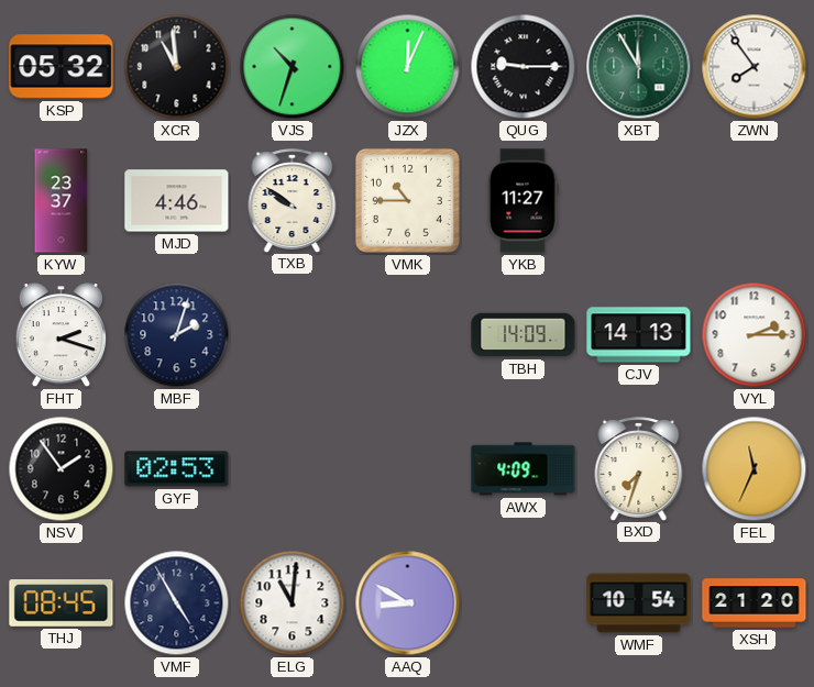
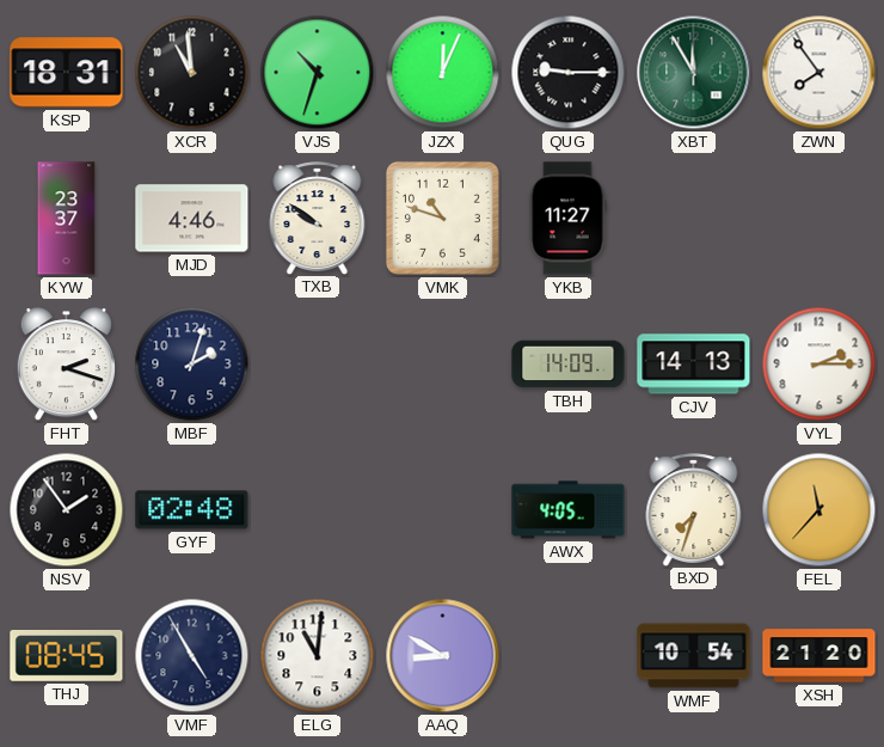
KSP: 05:32 -> 18:31
VMK: 10:45 -> 10:48
GYF: 02:53 -> 02:48
AWX: 4:09 -> 4:05
FEL: 11:34 -> 11:37
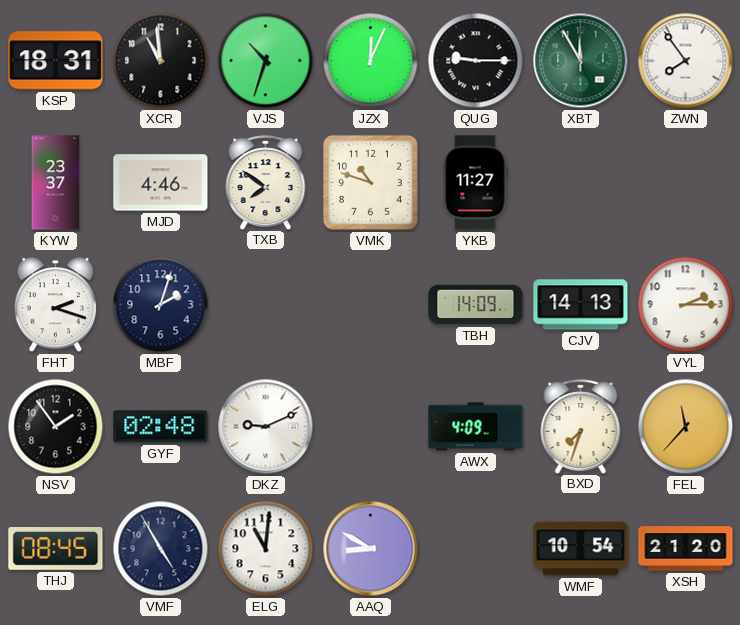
TXB: 9:51 -> 7:51
DKZ: none -> 9:11
AWX: 4:05 -> 4:09
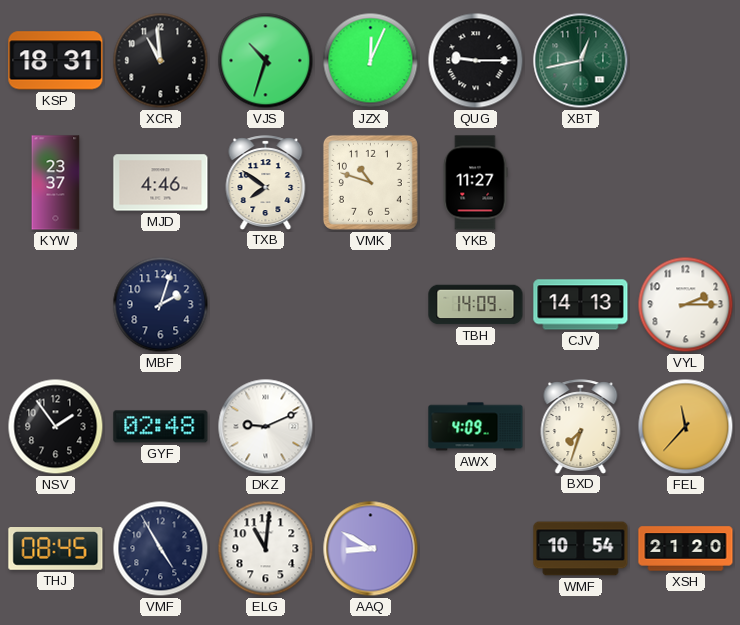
XBT: 11:55 -> 12:43
ZWN: 7:54 -> none
FHT: 2:18 -> none
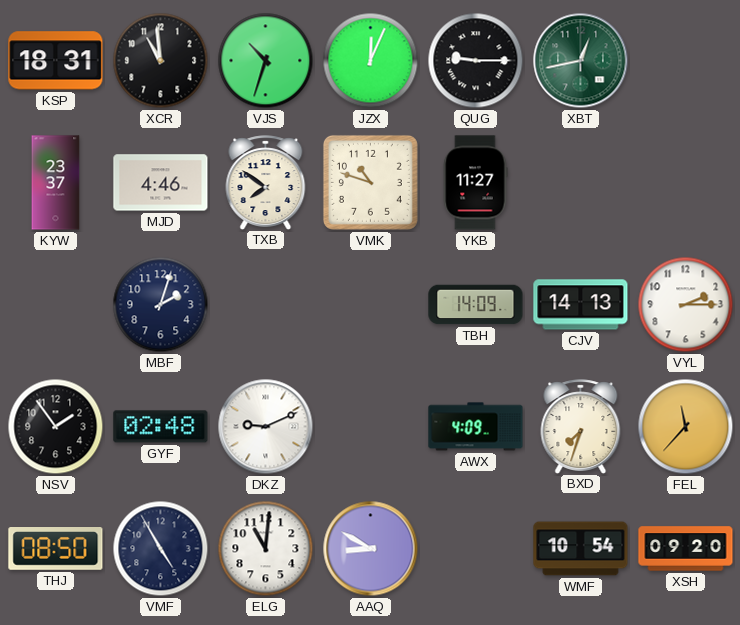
THJ: 08:45 -> 08:50
XSH: 21:20 -> 09:20
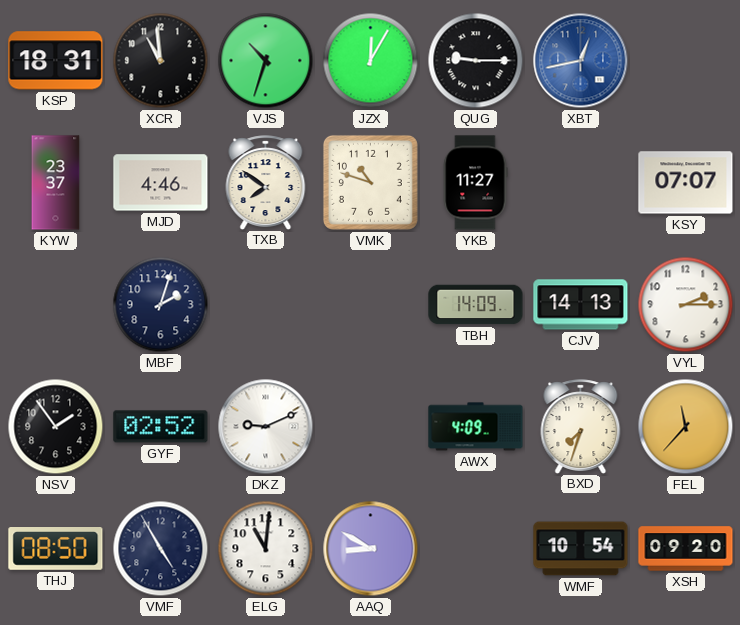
JZX: 12:04 -> 12:05
XBT dial: green -> blue
KSY: none -> 07:07
GYF: 02:48 -> 02:52
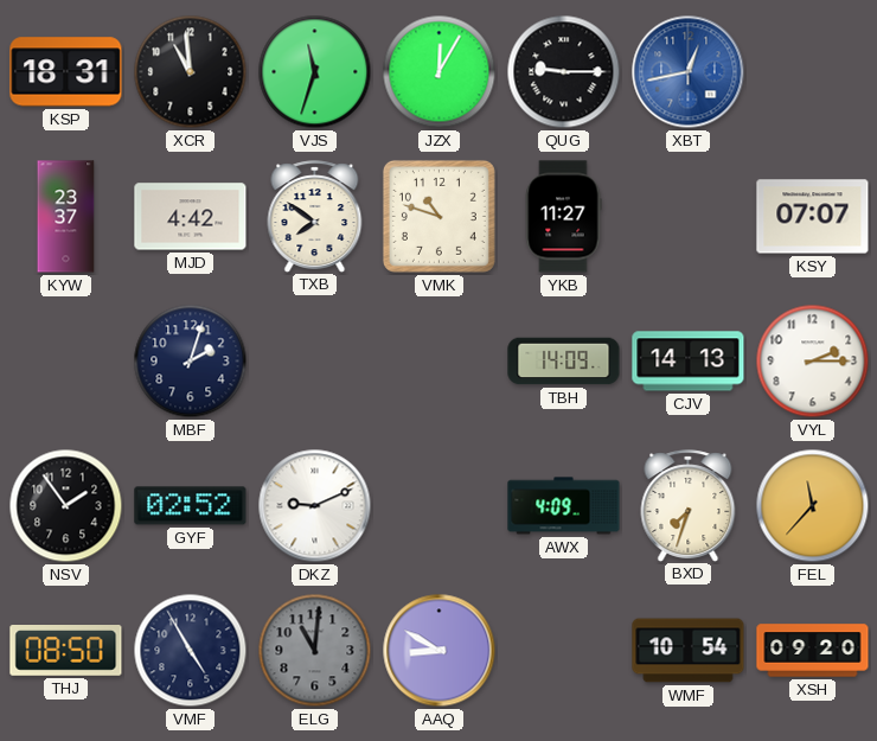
VJS: 10:33 -> 11:33
MJD: 4:46 -> 4:42
ELG dial: white -> grey
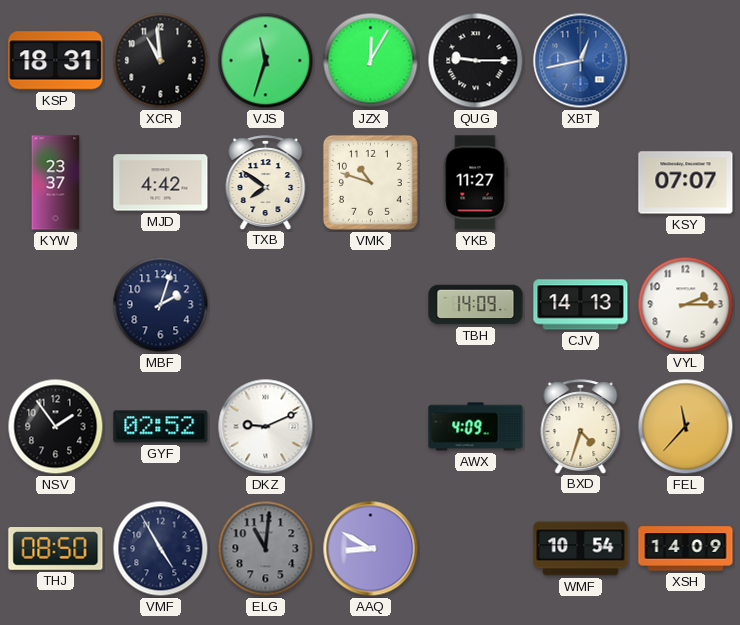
BXD: 7:33 -> 4:33
XSH: 09:20 -> 14:09
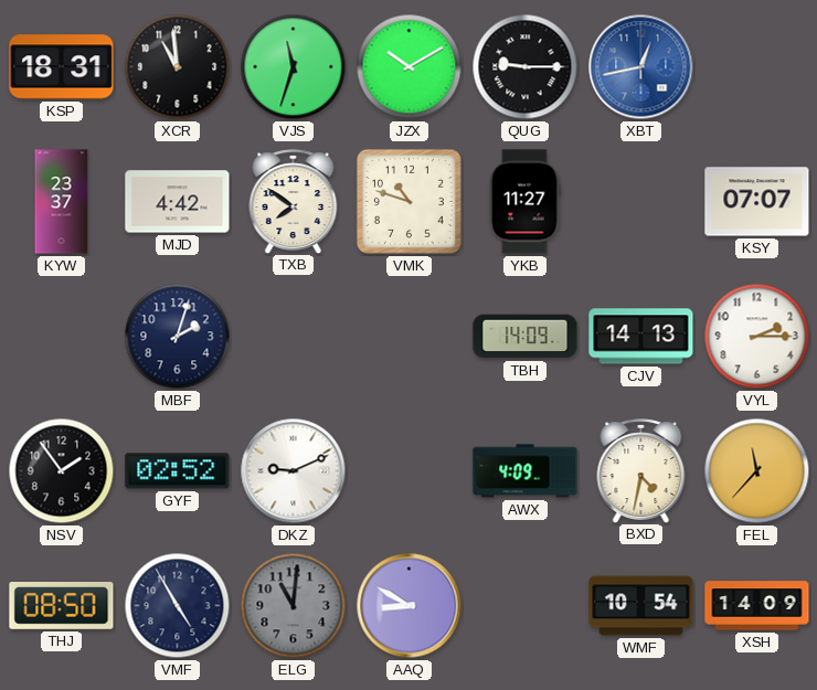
JZX: 12:05 -> 10:10
BXD: 4:33 -> 4:32
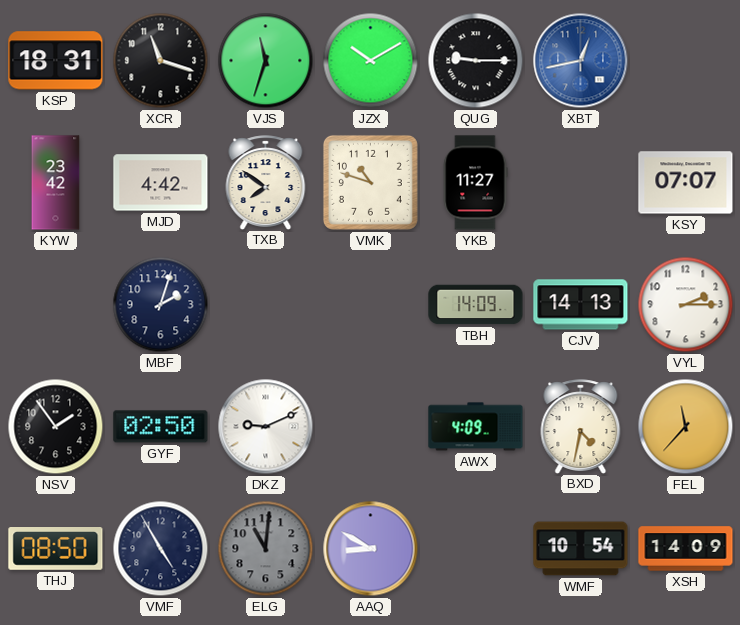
XCR: 10:59 -> 11:18
KYW: 23:37 -> 23:42
GYF: 02:52 -> 02:50
